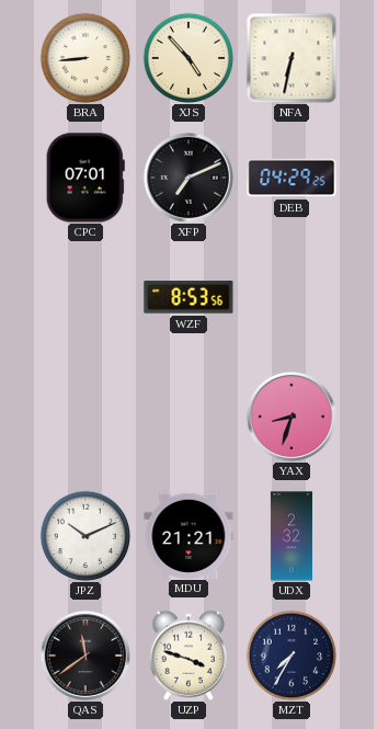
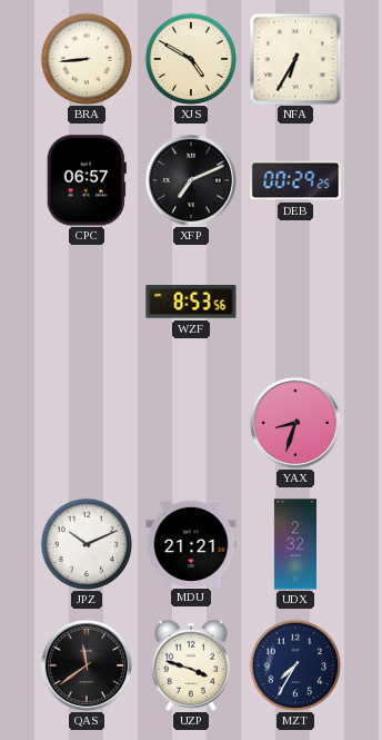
XJS: 4:53 -> 4:50
NFA: 6:32 -> 6:35
CPC: 07:01 -> 06:57
DEB: 04:29 -> 00:29
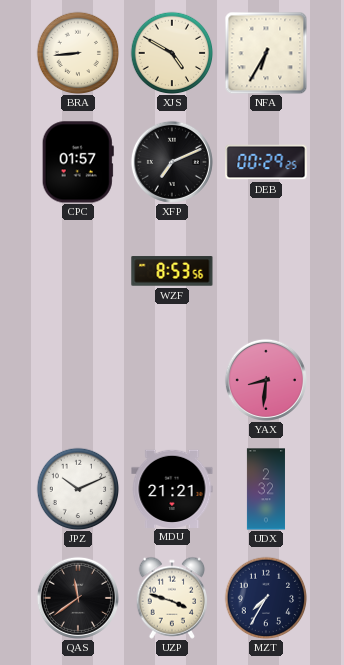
CPC: 06:57 -> 01:57
YAX: 8:33 -> 8:31
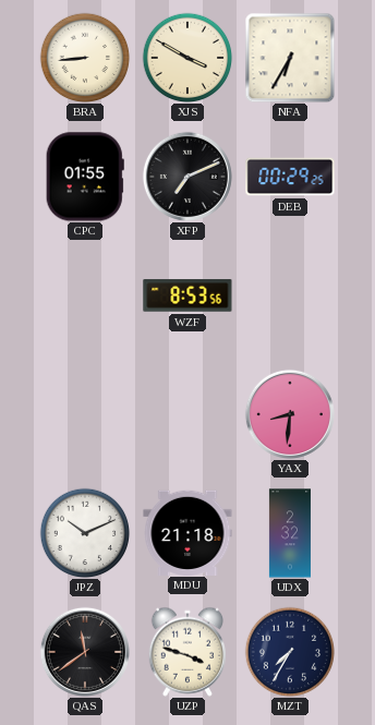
XJS: 4:50 -> 3:50
CPC: 01:57 -> 01:55
MDU: 21:21 -> 21:18
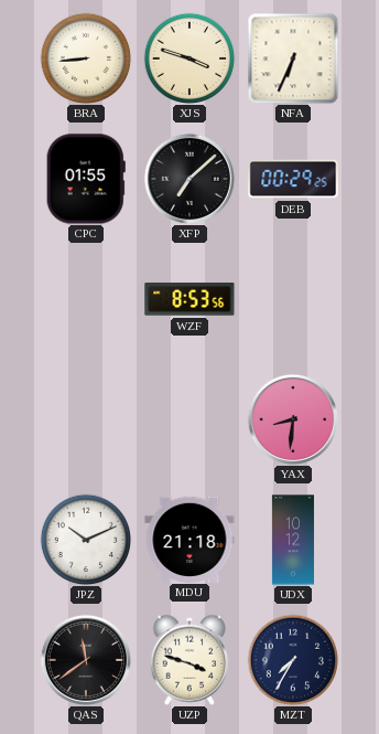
XJS: 3:50 -> 3:48
NFA: 6:35 -> 6:34
XFP: 7:11 -> 7:08
UDX: 2:32 -> 10:12
